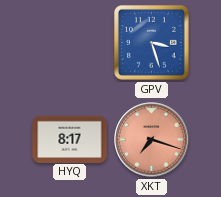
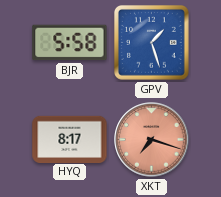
BJR: none -> 5:58
GPV: 3:27 -> 1:27
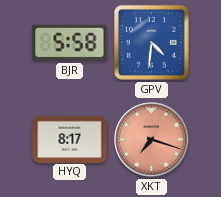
GPV: 1:27 -> 4:31
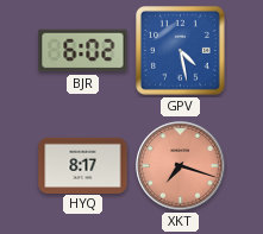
BJR: 5:58 -> 6:02
GPV: 4:31 -> 4:28
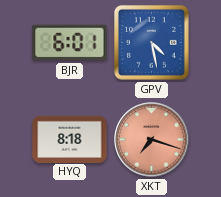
BJR: 6:02 -> 6:01
HYQ: 8:17 -> 8:18
